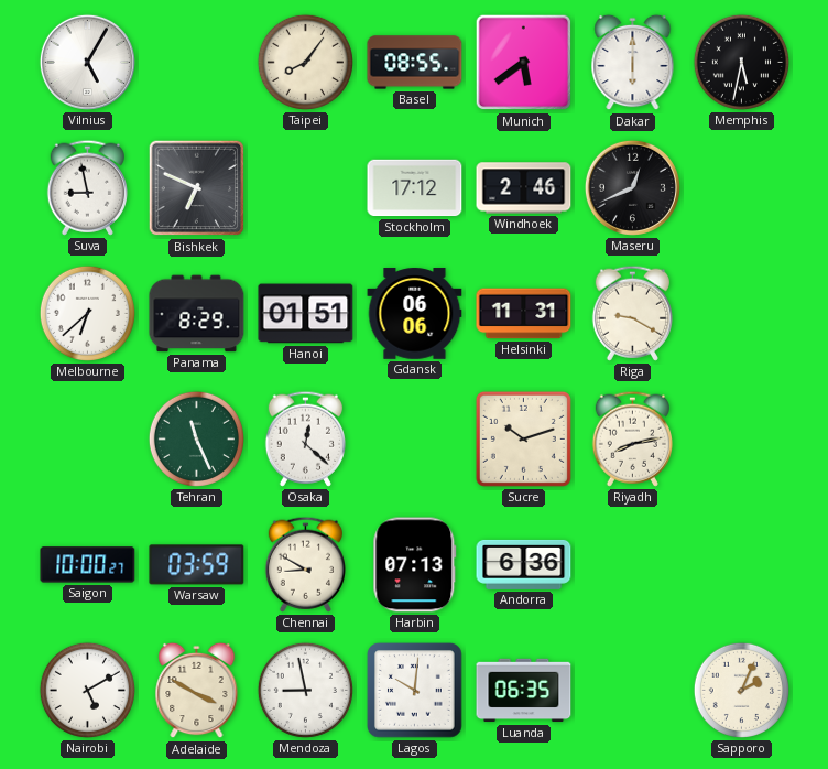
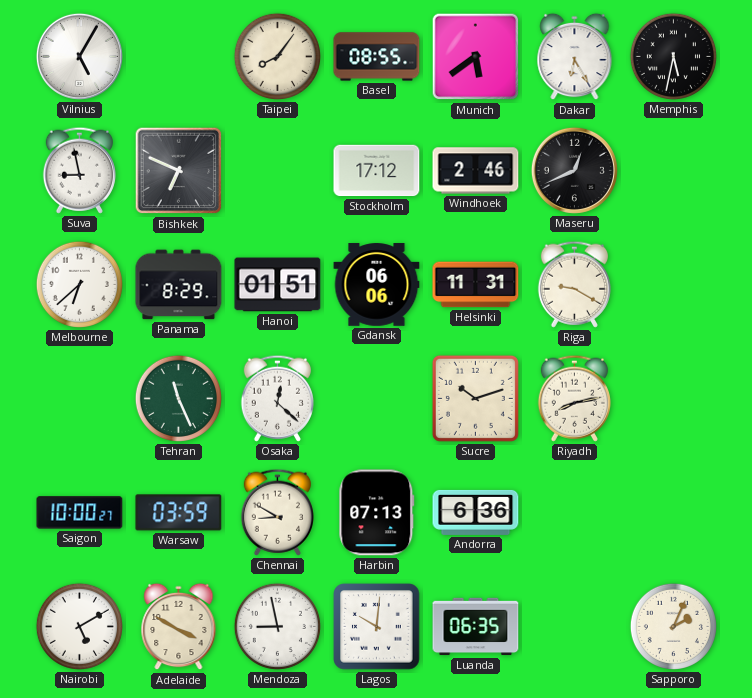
Dakar: 6:00 -> 6:25
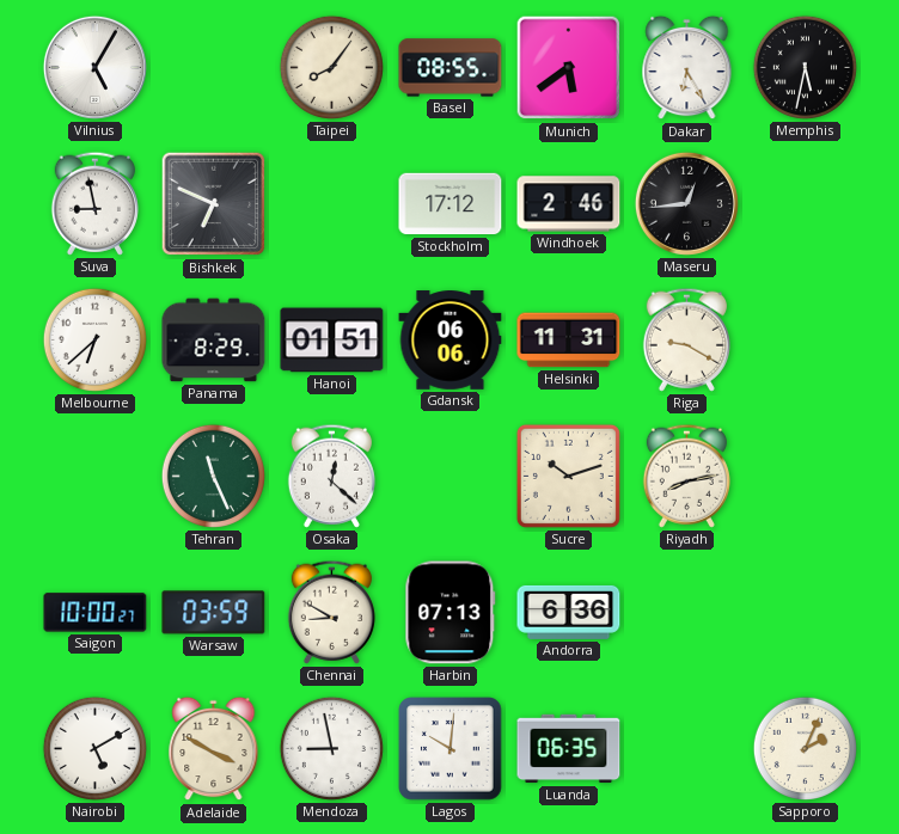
Maseru: 12:41 -> 12:44
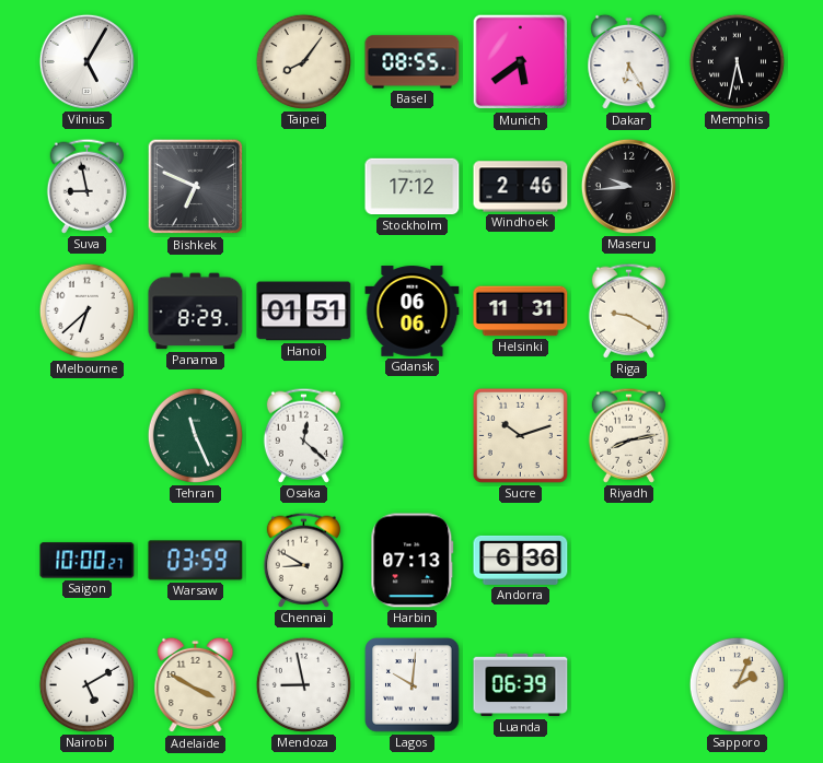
Maseru: 12:44 -> 9:44
Luanda: 06:35 -> 06:39
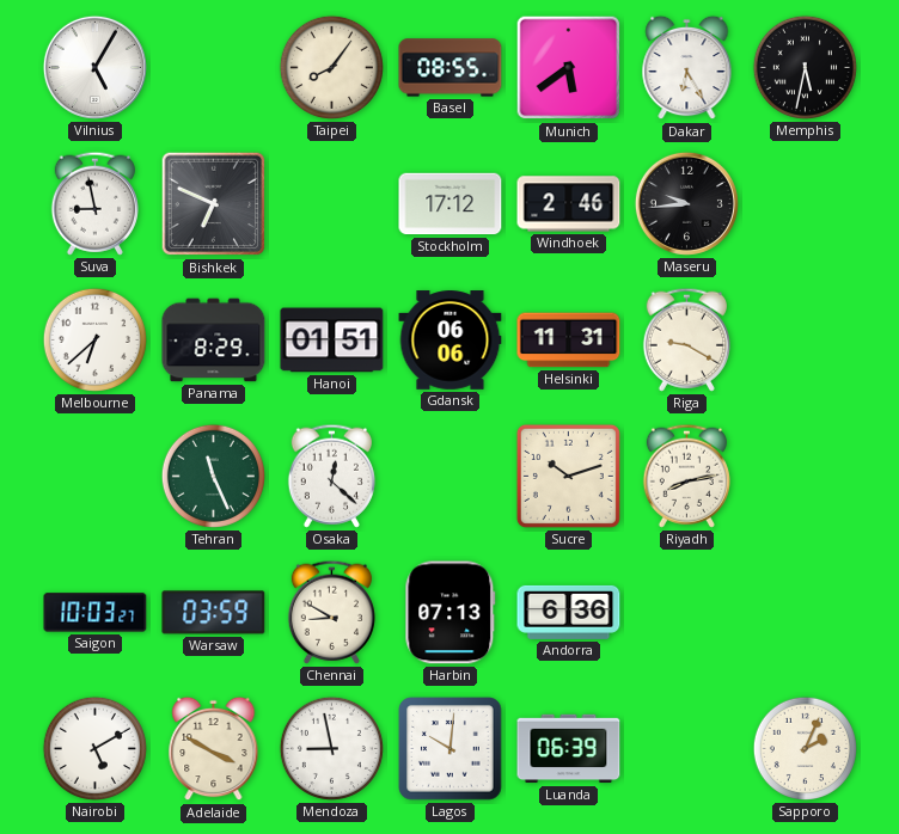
Saigon: 10:00 -> 10:03
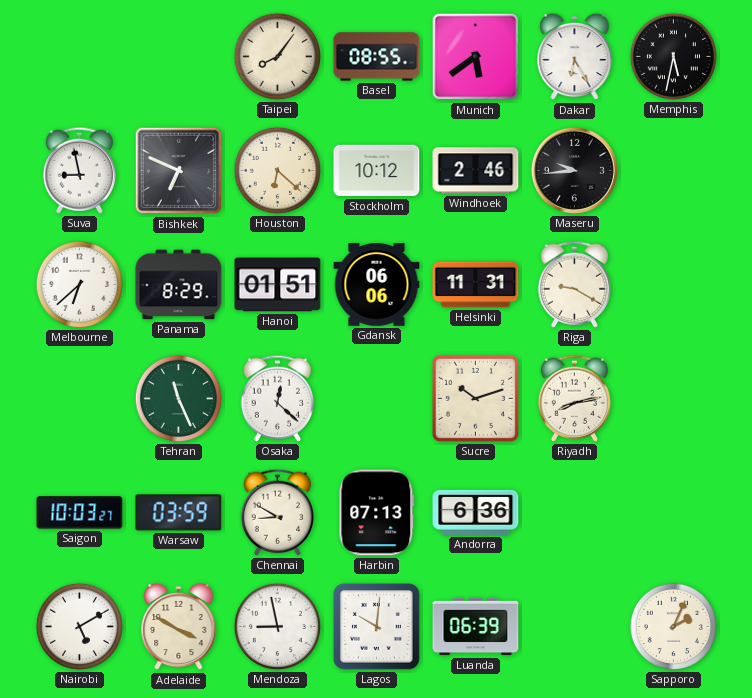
Vilnius: 5:05 -> none
Houston: none -> 6:22
Stockholm: 17:12 -> 10:12
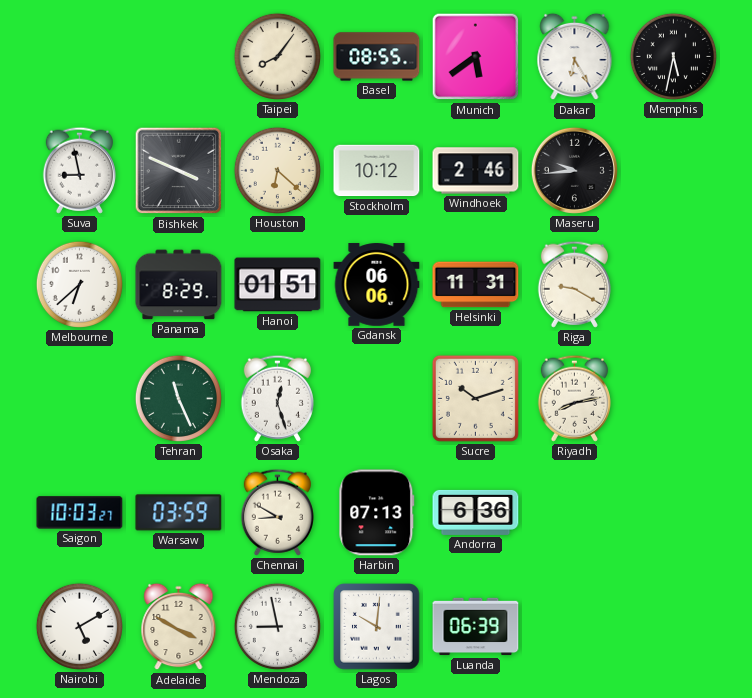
Bishkek: 6:49 -> 3:49
Osaka: 12:22 -> 12:27
Sapporo: 2:04 -> none
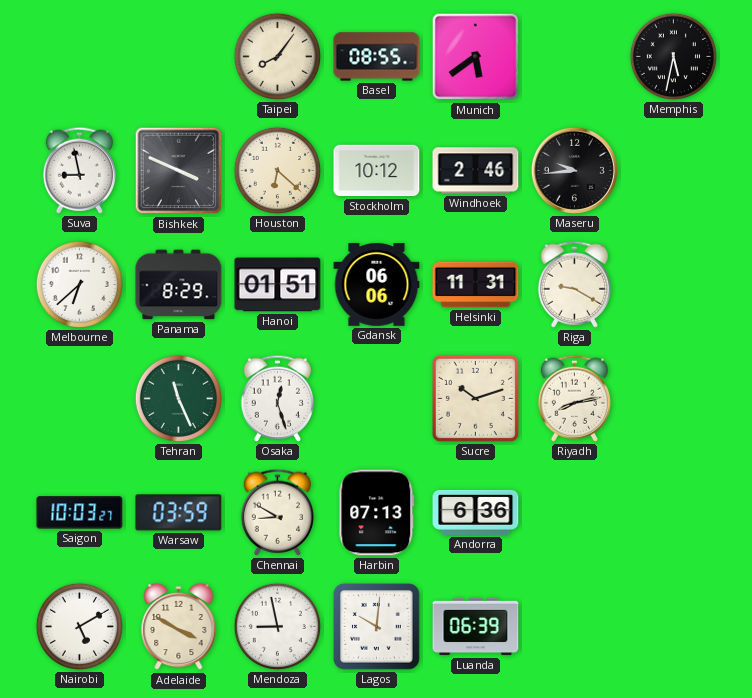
Dakar: 6:25 -> none
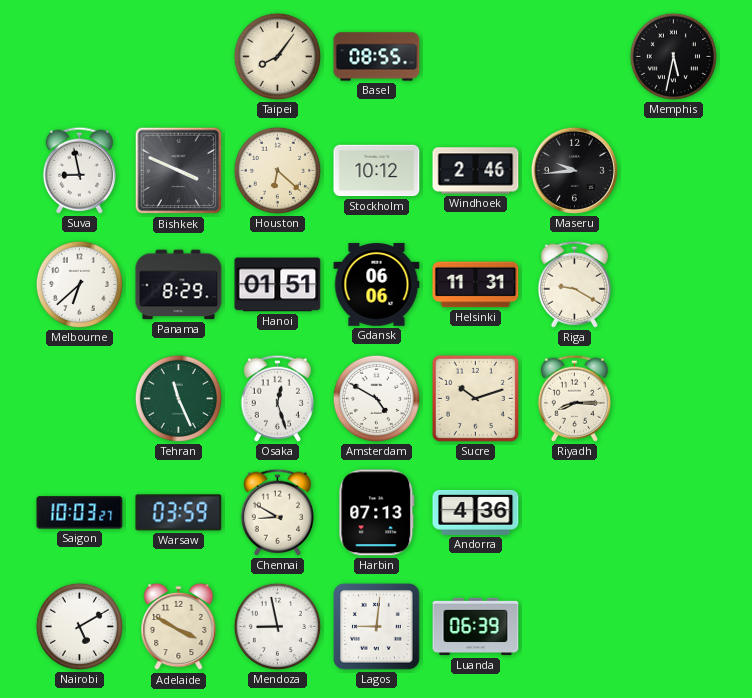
Munich: 5:39 -> none
Amsterdam: none -> 4:50
Riyadh: 8:13 -> 8:15
Andorra: 6:36 -> 4:36
Lagos: 10:01 -> 9:01
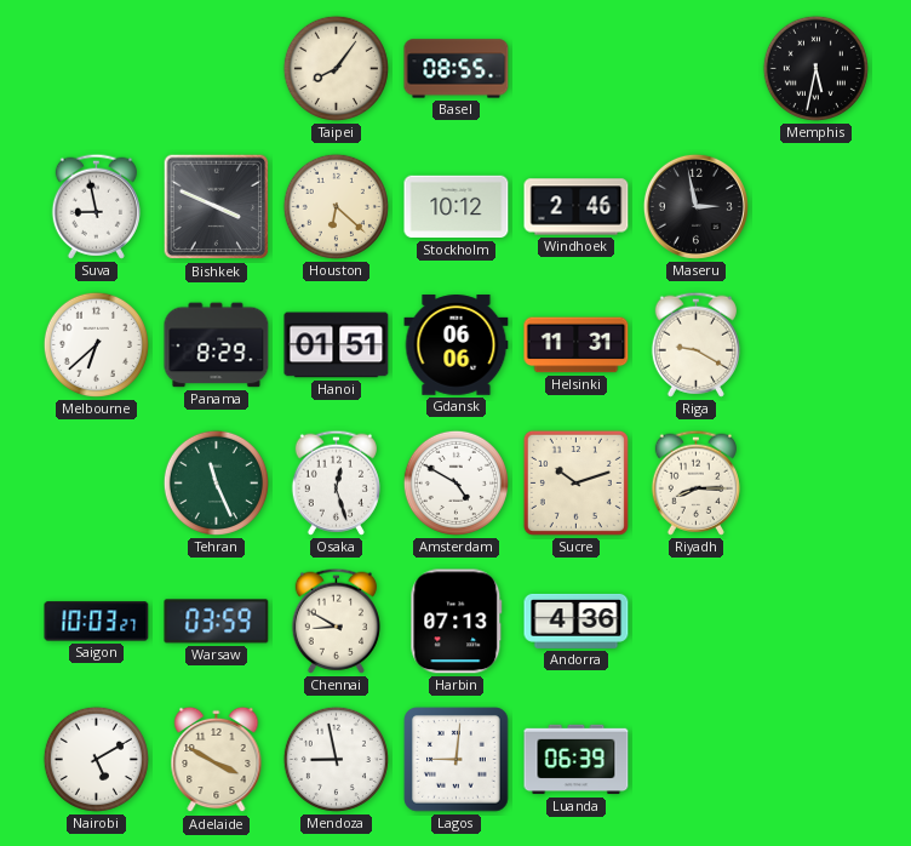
Maseru: 9:44 -> 2:58
